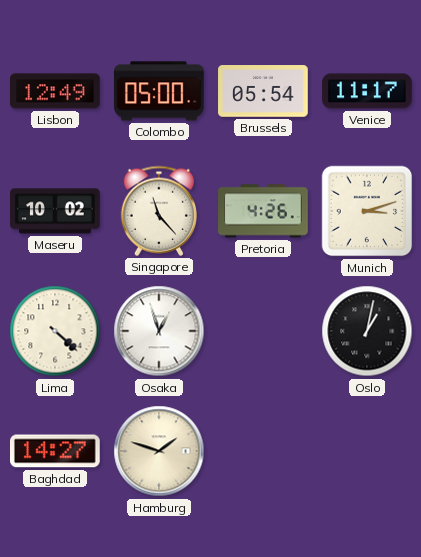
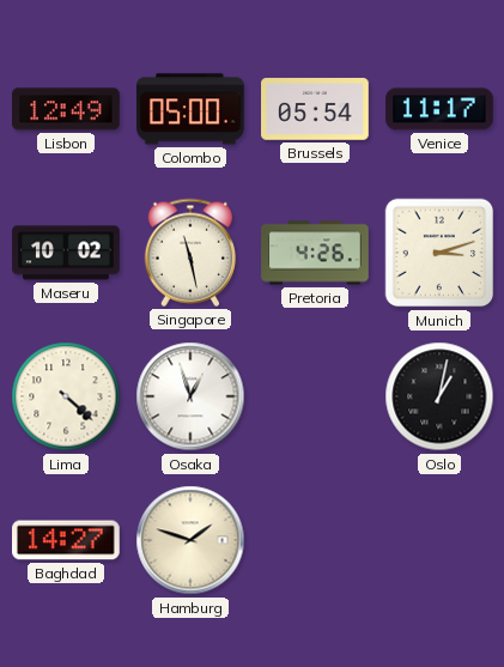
Singapore: 11:23 -> 11:28
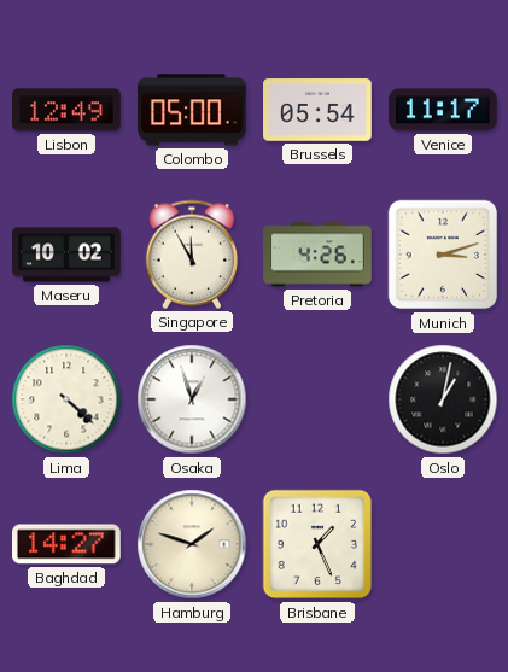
Singapore: 11:28 -> 11:55
Brisbane: none -> 1:26
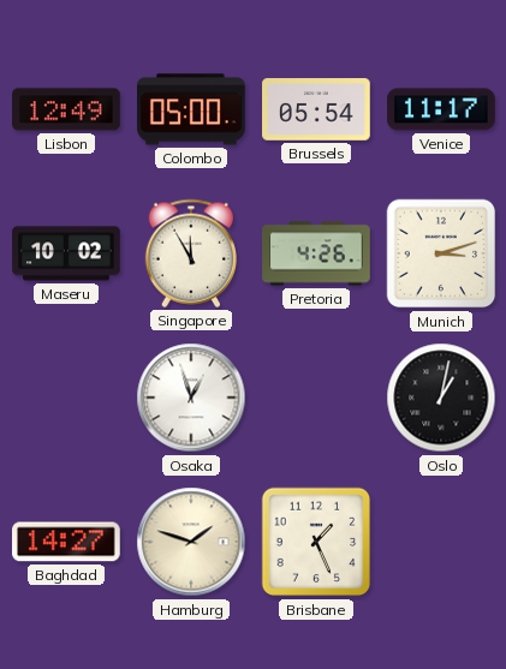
Lima: 4:22 -> none
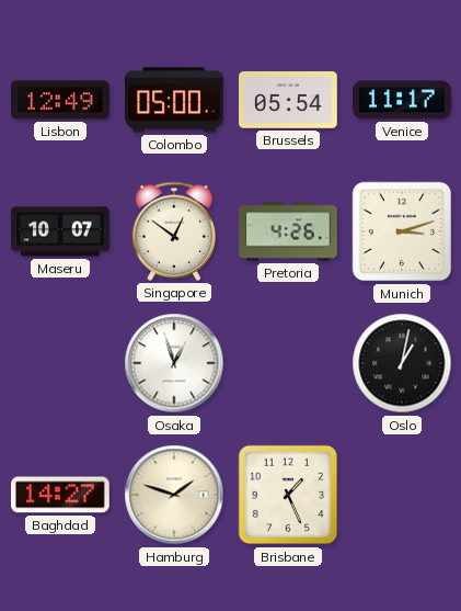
Maseru: 10:02 -> 10:07
Singapore: 11:55 -> 12:51
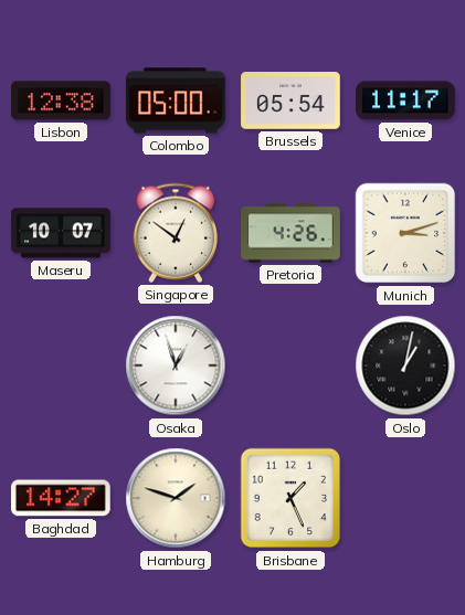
Lisbon: 12:49 -> 12:38
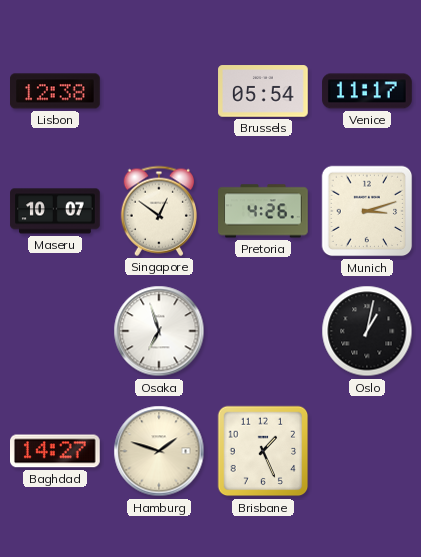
Colombo: 05:00 -> none
Osaka: 12:57 -> 6:57
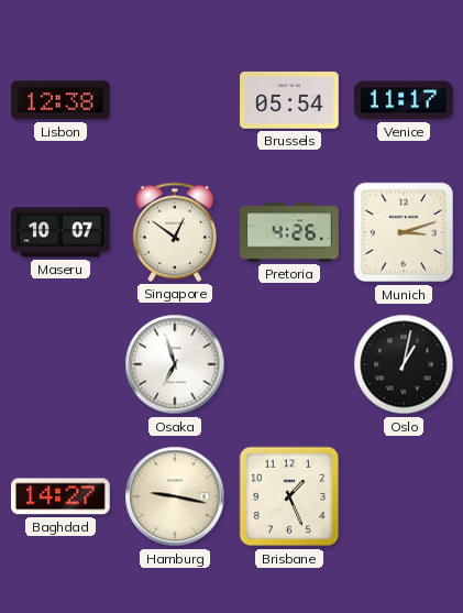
Hamburg: 1:48 -> 9:17
